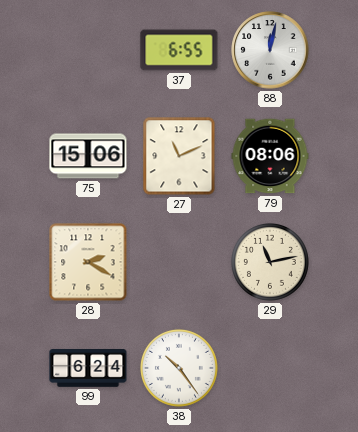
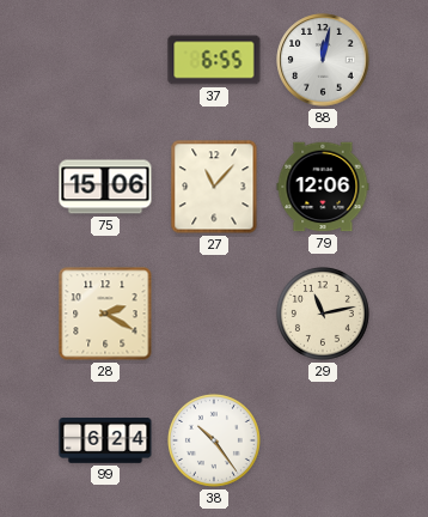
27: 11:11 -> 11:07
79: 08:06 -> 12:06
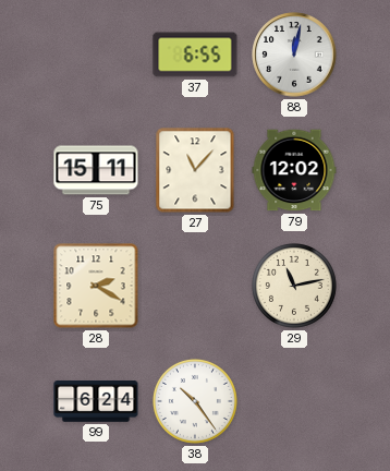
75: 15:06 -> 15:11
79: 12:06 -> 12:02
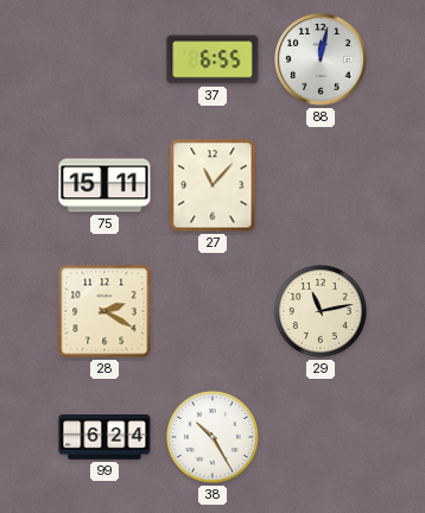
79: 12:02 -> none
38: 10:24 -> 10:25
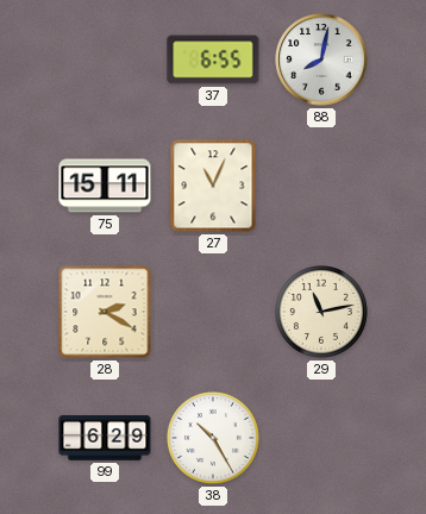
88: 12:02 -> 8:02
27: 11:07 -> 11:04
99: 6:24 -> 6:29
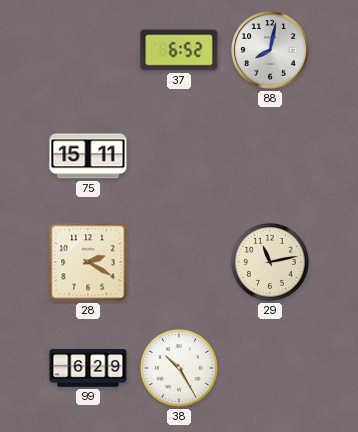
37: 6:55 -> 6:52
27: 11:04 -> none
